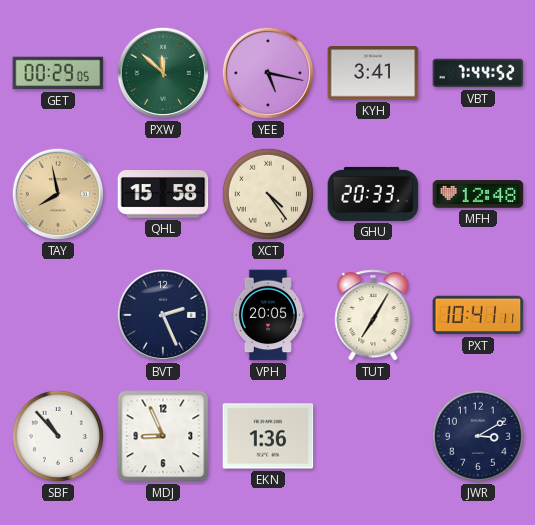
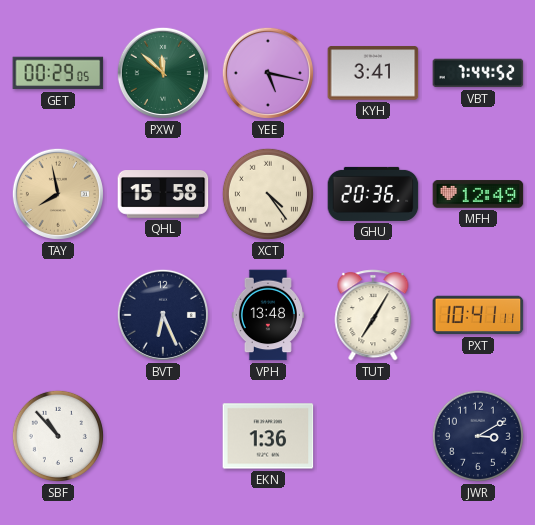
GHU: 20:33 -> 20:36
MFH: 12:48 -> 12:49
BVT: 2:26 -> 6:26
VPH: 20:05 -> 13:48
MDJ: 8:56 -> none
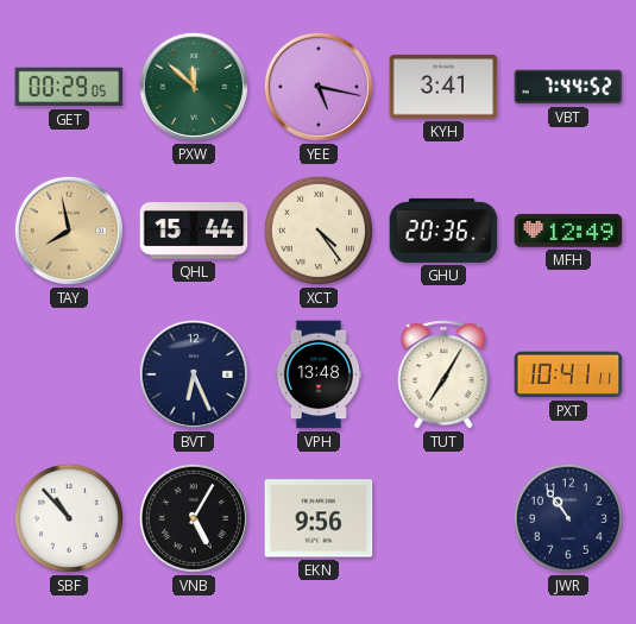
QHL: 15:58 -> 15:44
VNB: none -> 5:05
EKN: 1:36 -> 9:56
JWR: 3:10 -> 10:54
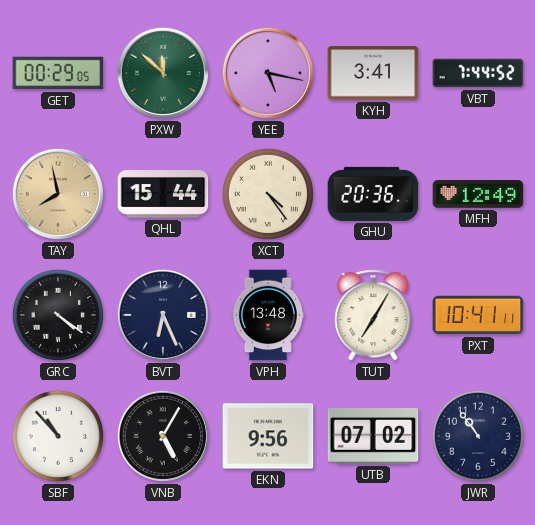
GRC: none -> 4:21
UTB: none -> 07:02
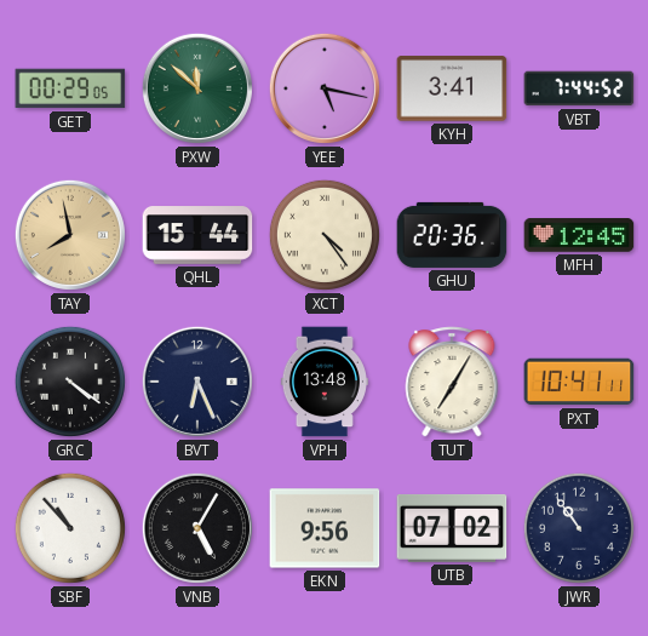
MFH: 12:49 -> 12:45
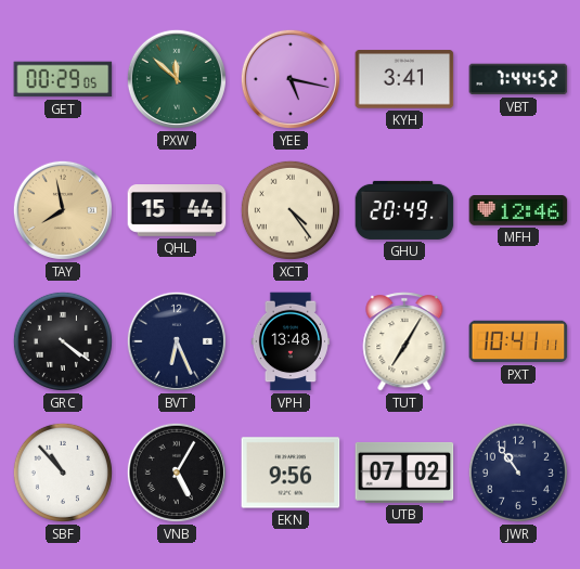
GHU: 20:36 -> 20:49
MFH: 12:45 -> 12:46
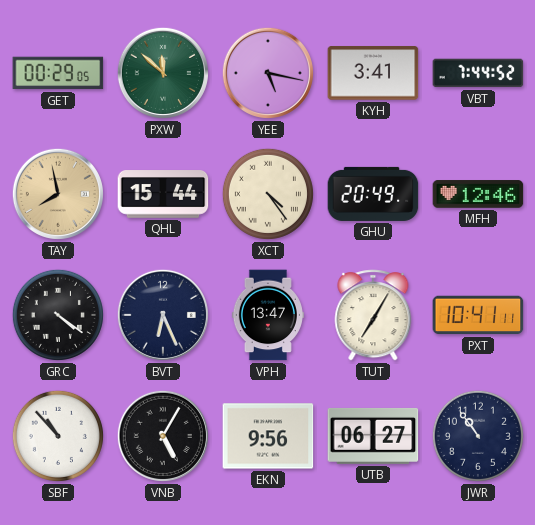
VPH: 13:48 -> 13:47
UTB: 07:02 -> 06:27
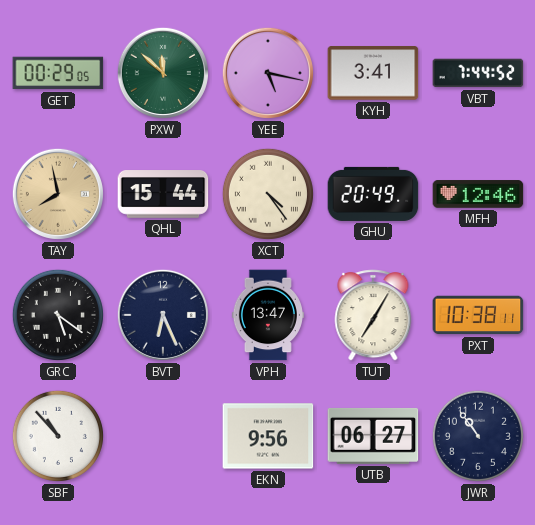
GRC: 4:21 -> 5:21
PXT: 10:41 -> 10:38
VNB: 5:05 -> none
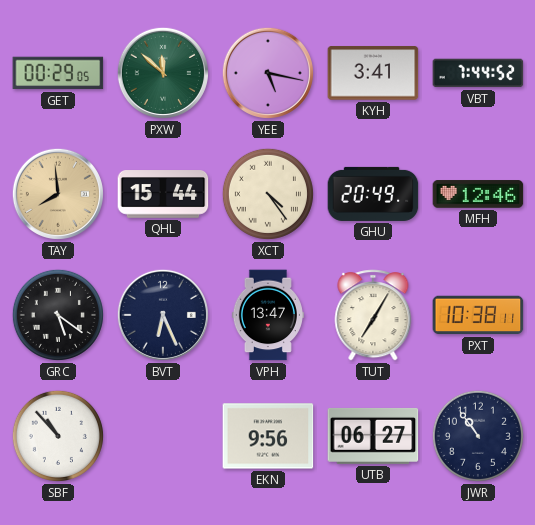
TAY: 7:58 -> 7:59
